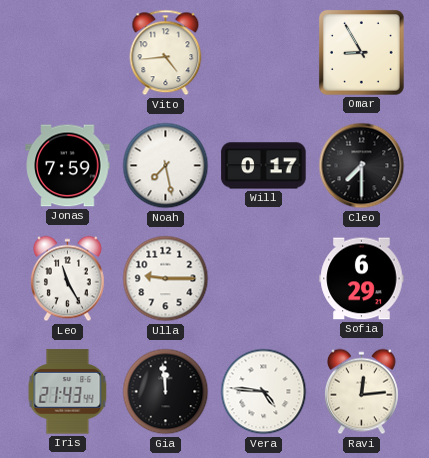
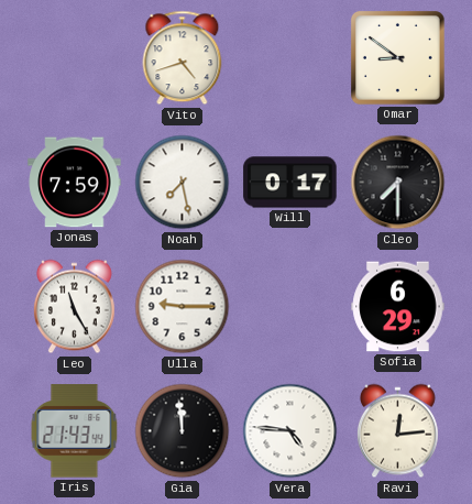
Vito: 4:44 -> 4:42
Omar: 8:55 -> 8:51
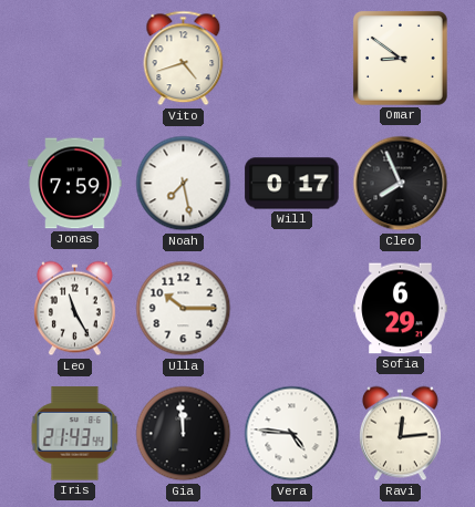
Cleo: 7:30 -> 7:56
Ulla: 9:15 -> 10:15
